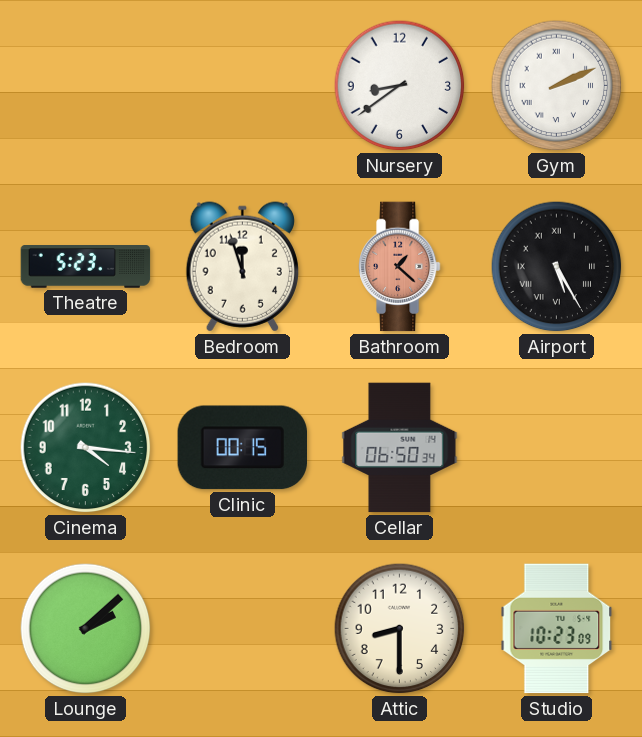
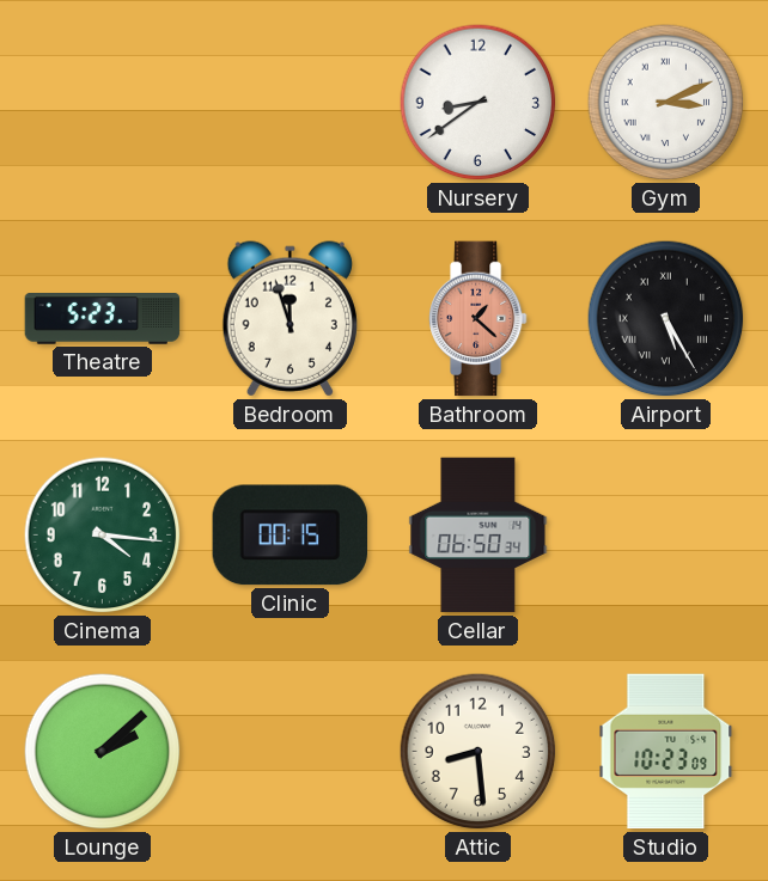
Gym: 2:11 -> 3:11
Attic: 8:30 -> 8:29
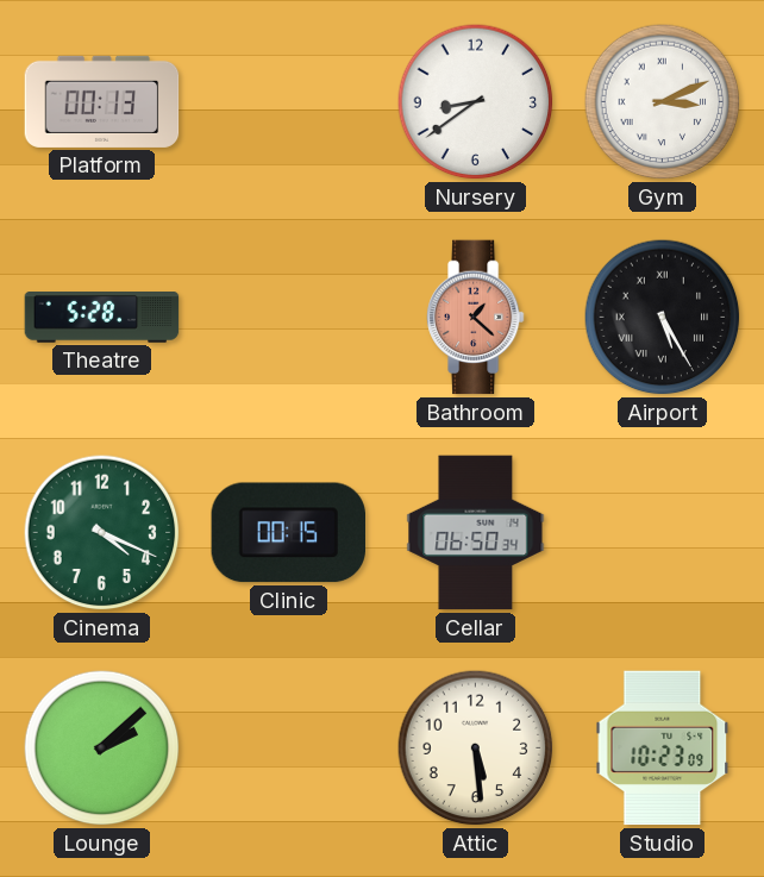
Platform: none -> 00:13
Theatre: 5:23 -> 5:28
Bedroom: 11:57 -> none
Cinema: 4:16 -> 4:19
Attic: 8:29 -> 5:29
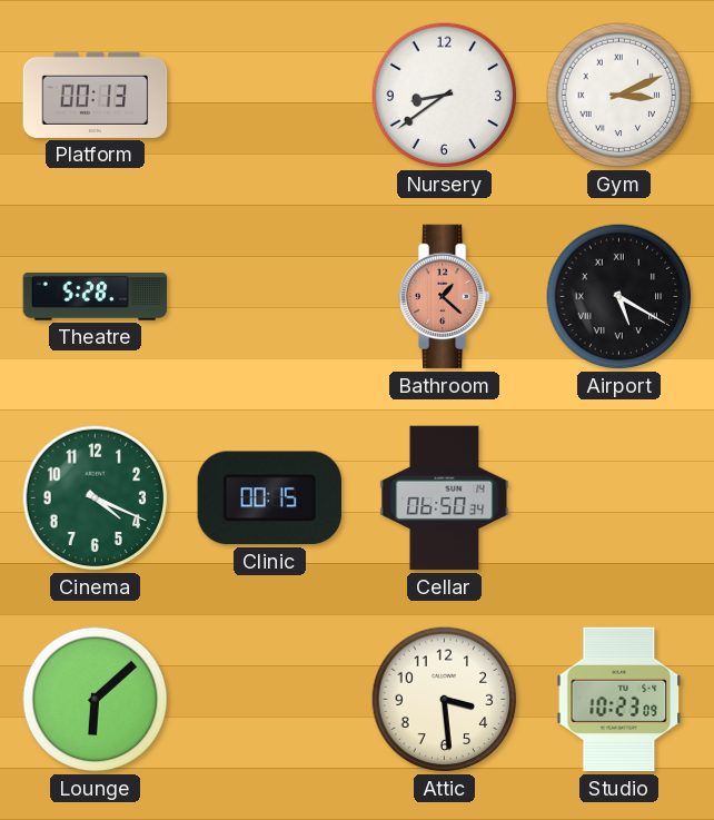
Airport: 5:25 -> 5:20
Lounge: 2:08 -> 6:08
Attic: 5:29 -> 3:29
